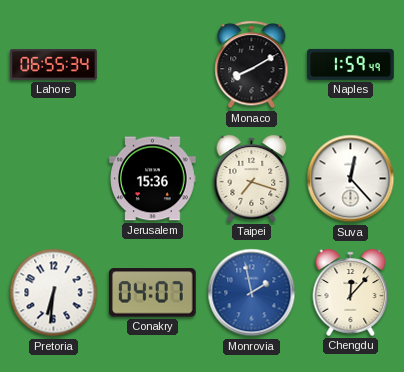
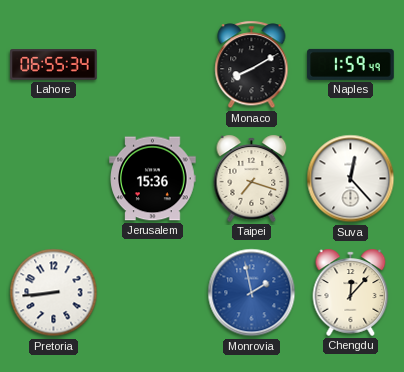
Pretoria: 6:31 -> 8:44
Conakry: 04:07 -> none
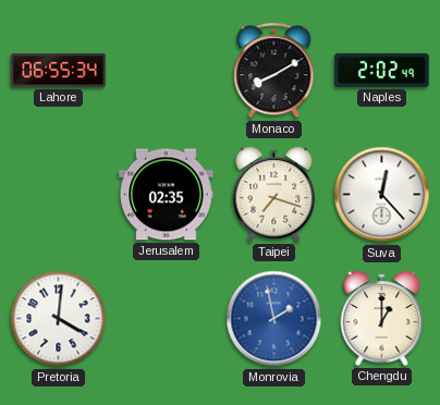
Naples: 1:59 -> 2:02
Jerusalem: 15:36 -> 02:35
Pretoria: 8:44 -> 4:01
Chengdu: 12:07 -> 1:00
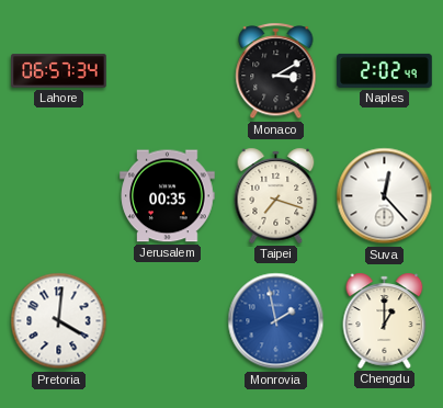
Lahore: 06:55 -> 06:57
Monaco: 8:10 -> 3:10
Jerusalem: 02:35 -> 00:35
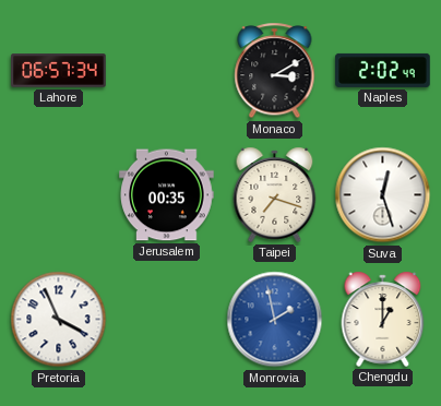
Suva: 12:23 -> 12:27
Pretoria: 4:01 -> 3:56
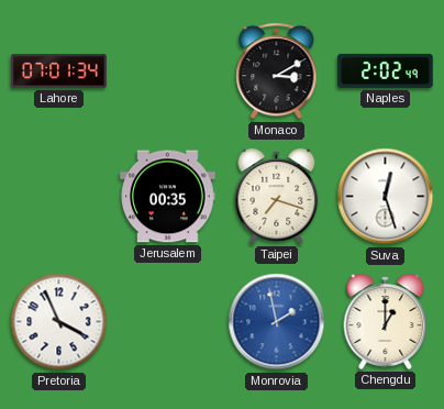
Lahore: 06:57 -> 07:01
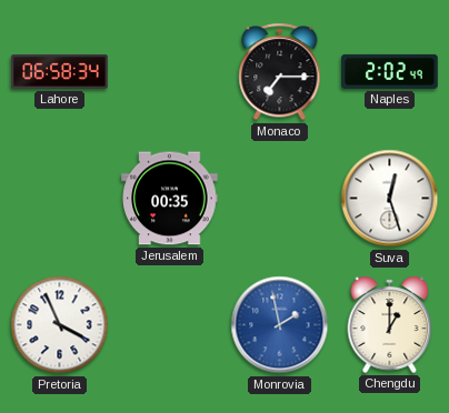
Lahore: 07:01 -> 06:58
Monaco: 3:10 -> 7:15
Taipei: 7:18 -> none
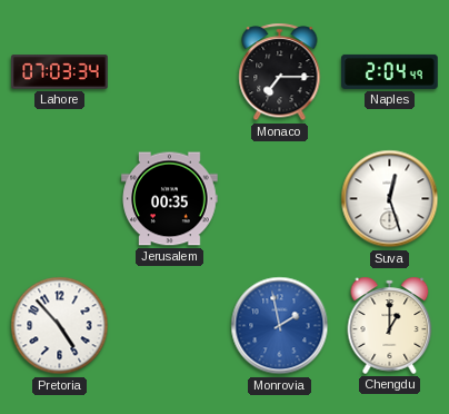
Lahore: 06:58 -> 07:03
Naples: 2:02 -> 2:04
Pretoria: 3:56 -> 4:53
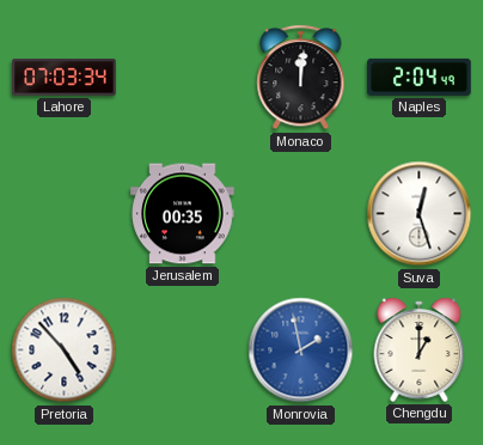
Monaco: 7:15 -> 12:01
